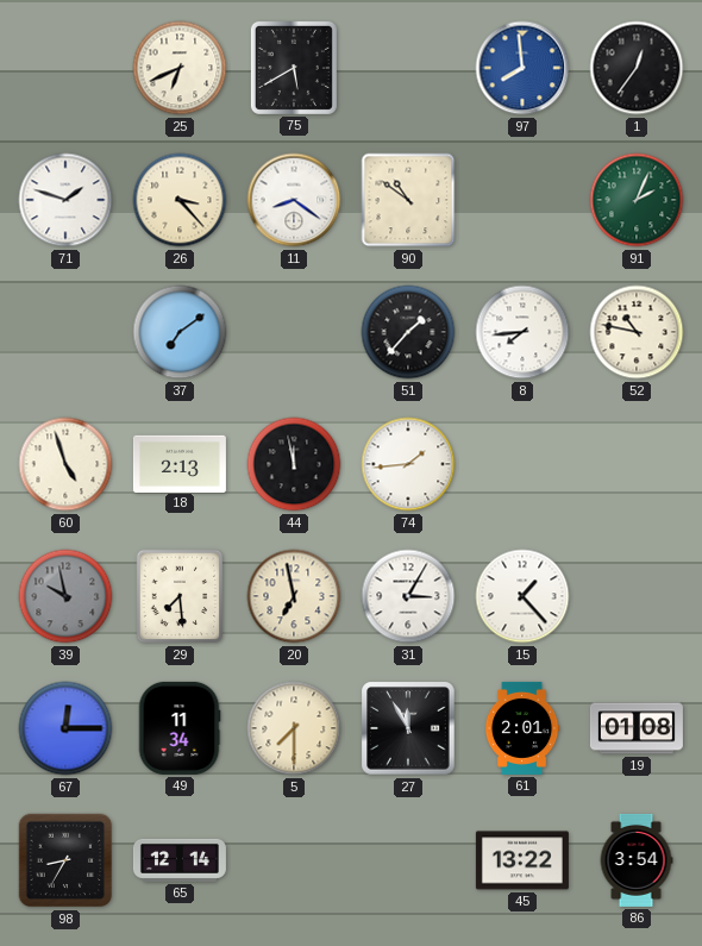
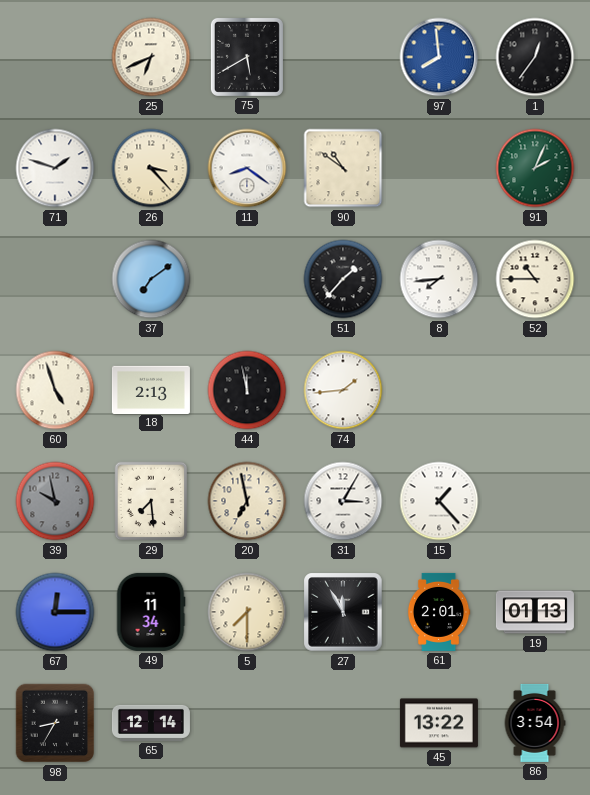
52: 10:47 -> 10:45
19: 01:08 -> 01:13
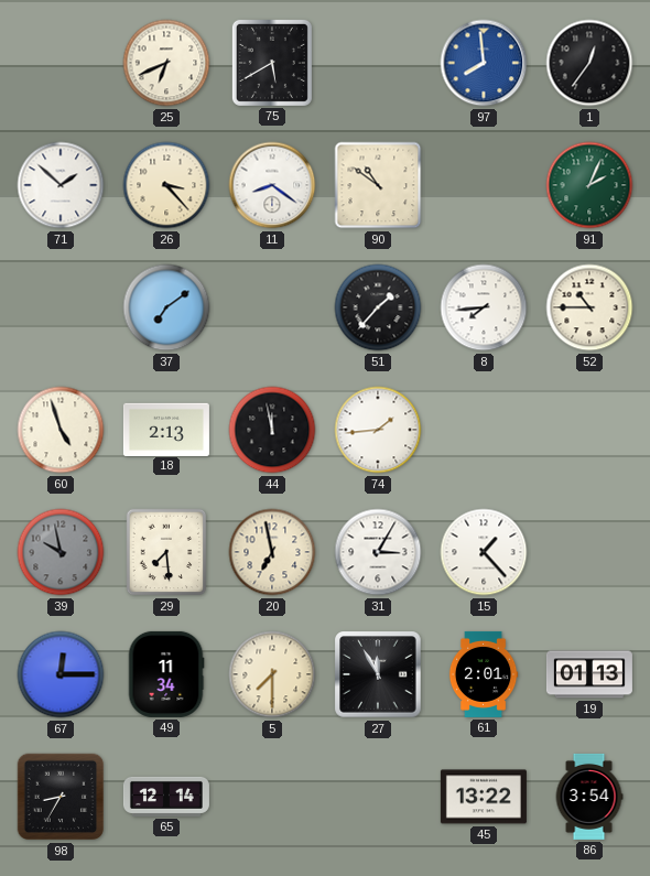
71: 1:48 -> 1:52
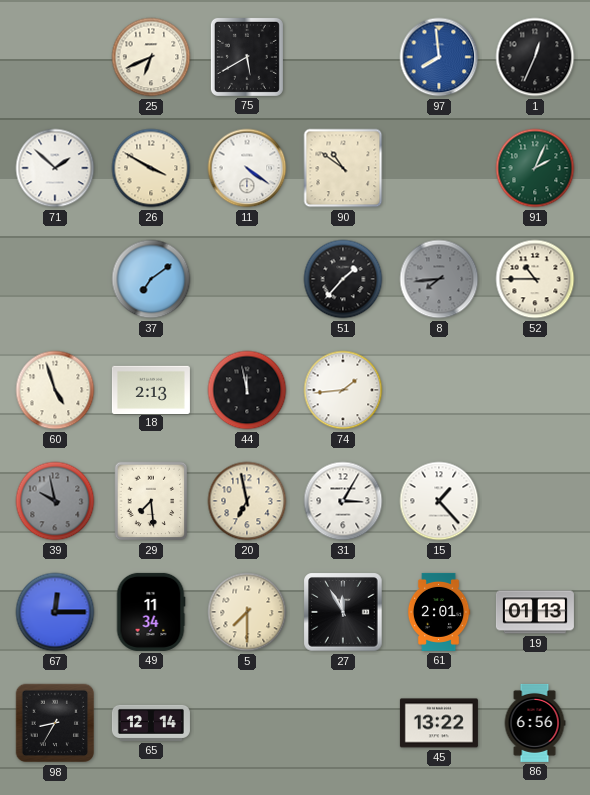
1: 12:36 -> 12:34
26: 3:23 -> 3:50
11: 8:21 -> 4:21
8 dial: white -> grey
86: 3:54 -> 6:56
